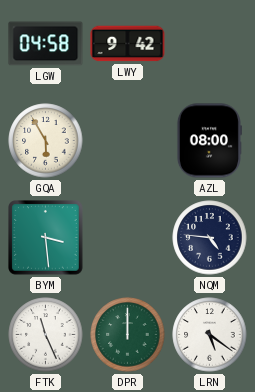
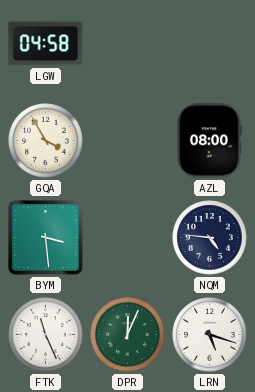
LWY: 9:42 -> none
GQA: 5:55 -> 3:55
DPR: 12:00 -> 12:04
LRN: 5:21 -> 5:18
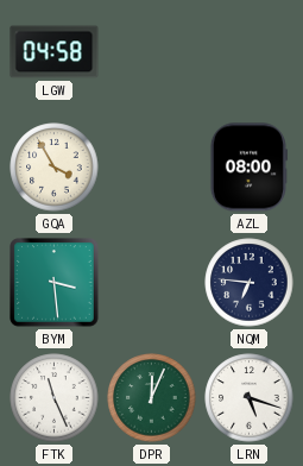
NQM: 4:46 -> 6:46
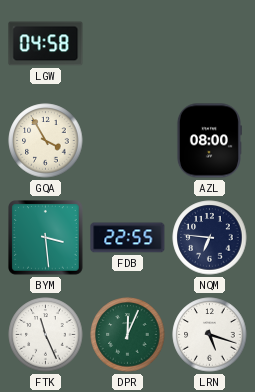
FDB: none -> 22:55
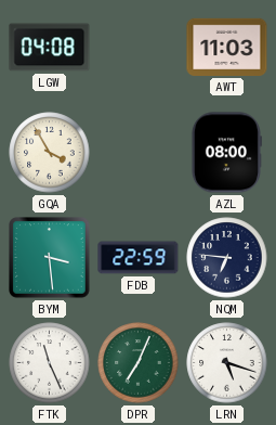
LGW: 04:58 -> 04:08
AWT: none -> 11:03
FDB: 22:55 -> 22:59
DPR: 12:04 -> 7:04
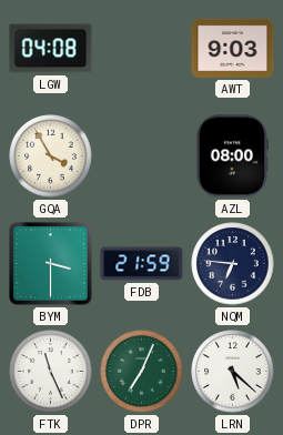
AWT: 11:03 -> 9:03
BYM: 3:29 -> 3:30
FDB: 22:59 -> 21:59
LRN: 5:18 -> 5:22
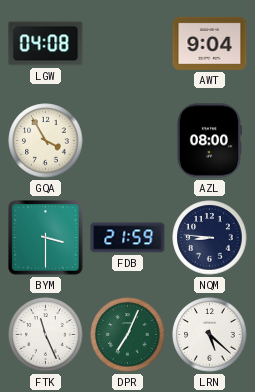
AWT: 9:03 -> 9:04
NQM: 6:46 -> 8:46
